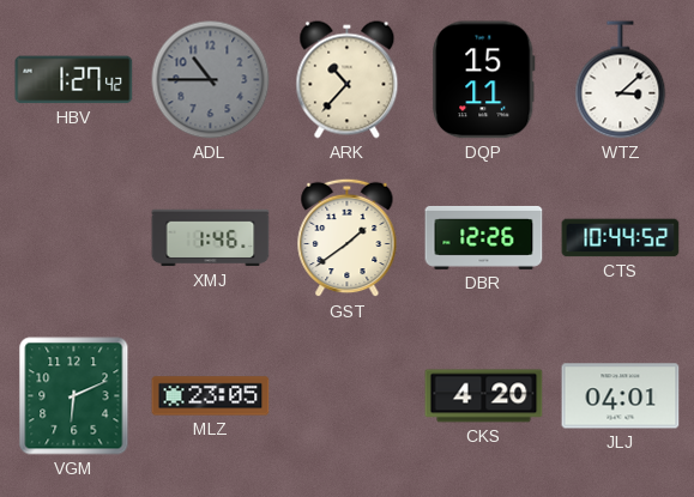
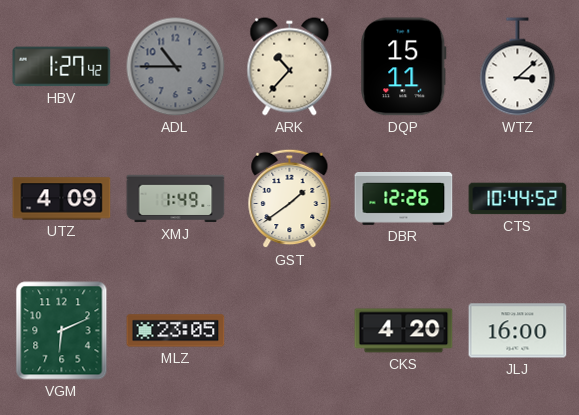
UTZ: none -> 4:09
XMJ: 1:46 -> 1:49
JLJ: 04:01 -> 16:00
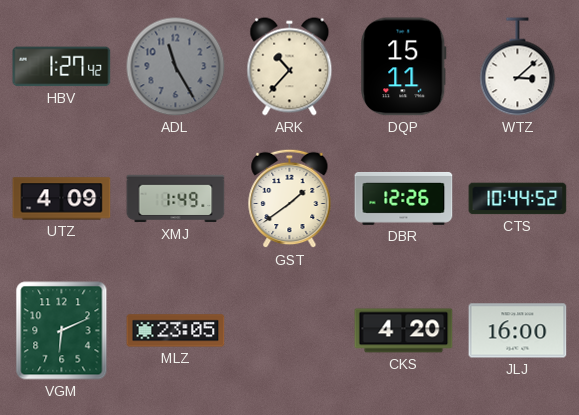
ADL: 10:45 -> 11:25
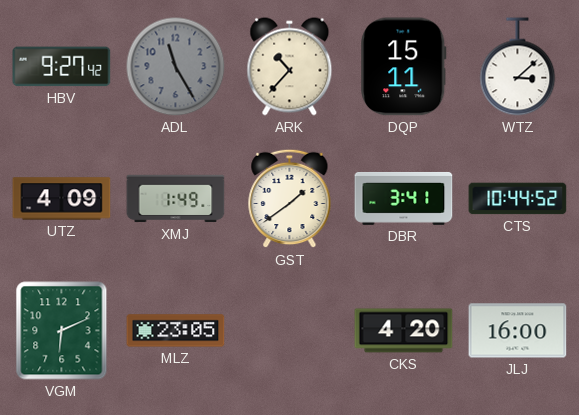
HBV: 1:27 -> 9:27
DBR: 12:26 -> 3:41
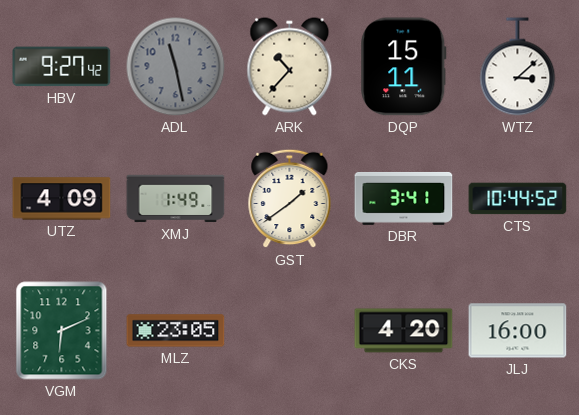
ADL: 11:25 -> 11:28
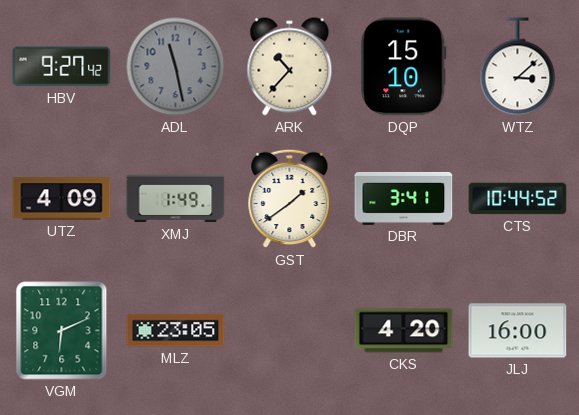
DQP: 15:11 -> 15:10
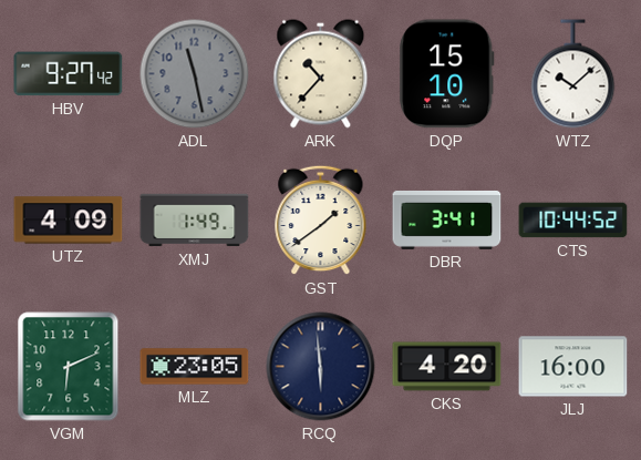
WTZ: 3:08 -> 10:08
RCQ: none -> 5:59
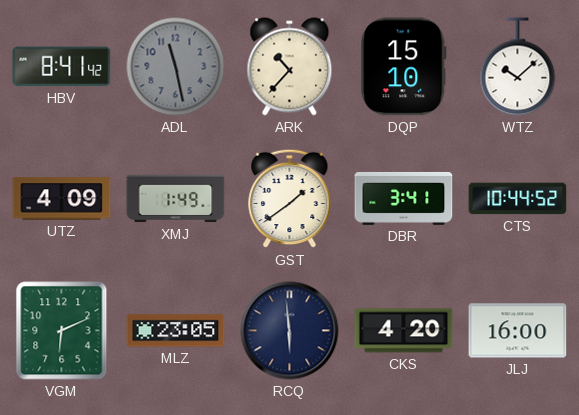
HBV: 9:27 -> 8:41
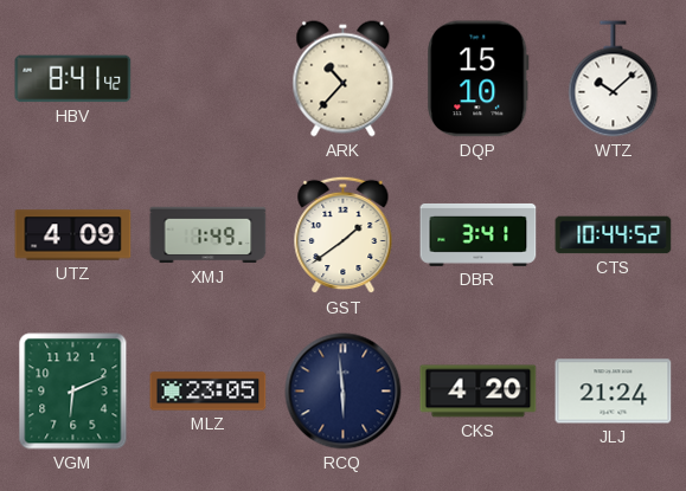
ADL: 11:28 -> none
JLJ: 16:00 -> 21:24
